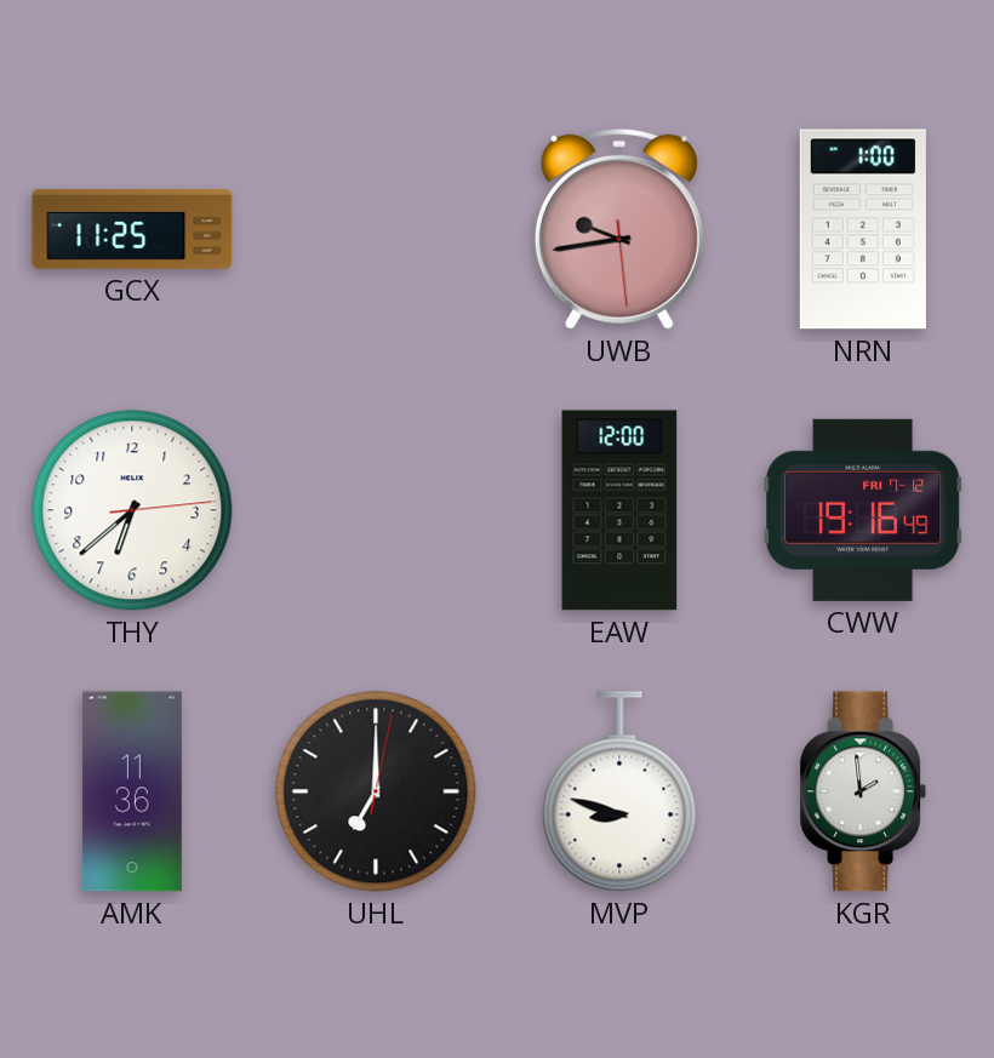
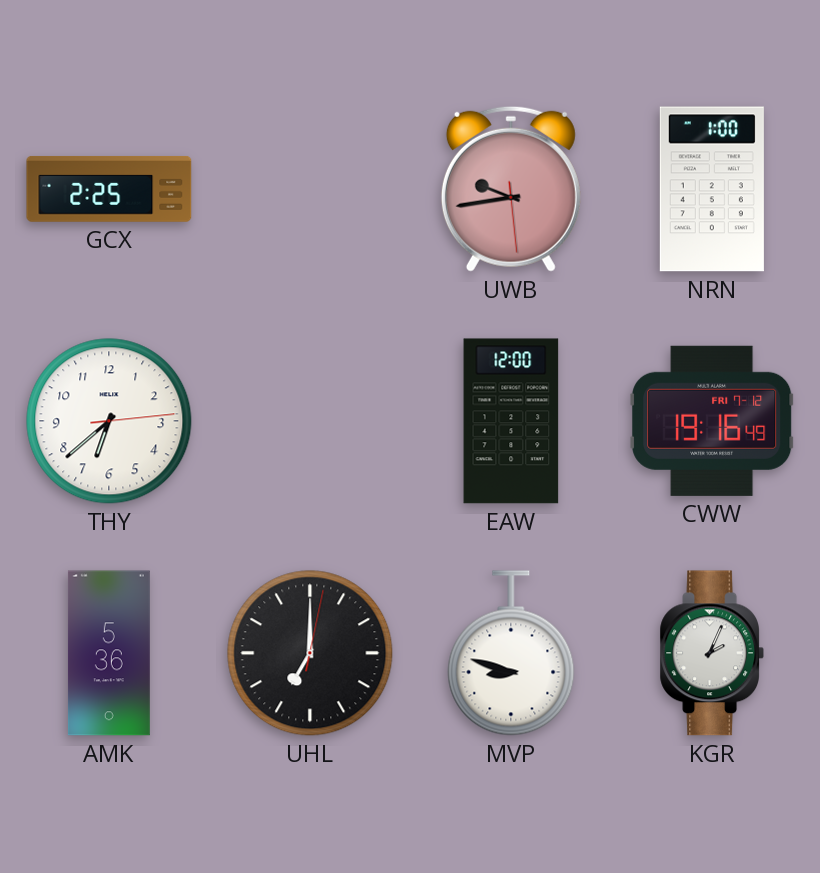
GCX: 11:25 -> 2:25
AMK: 11:36 -> 5:36
KGR: 1:59 -> 2:04
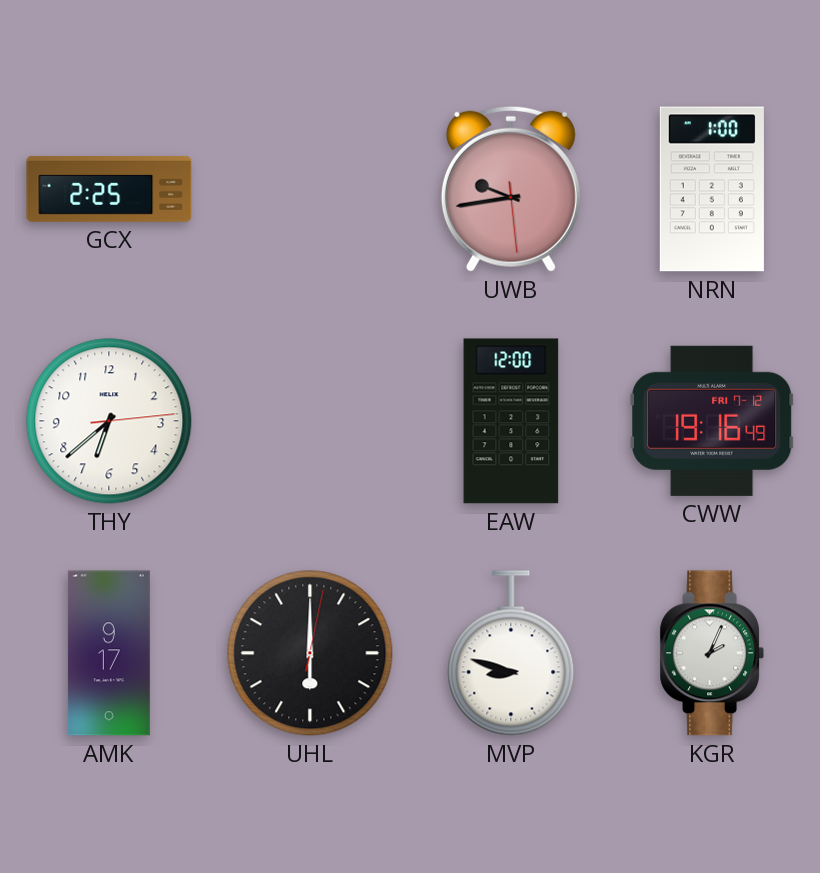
AMK: 5:36 -> 9:17
UHL: 7:00 -> 6:00
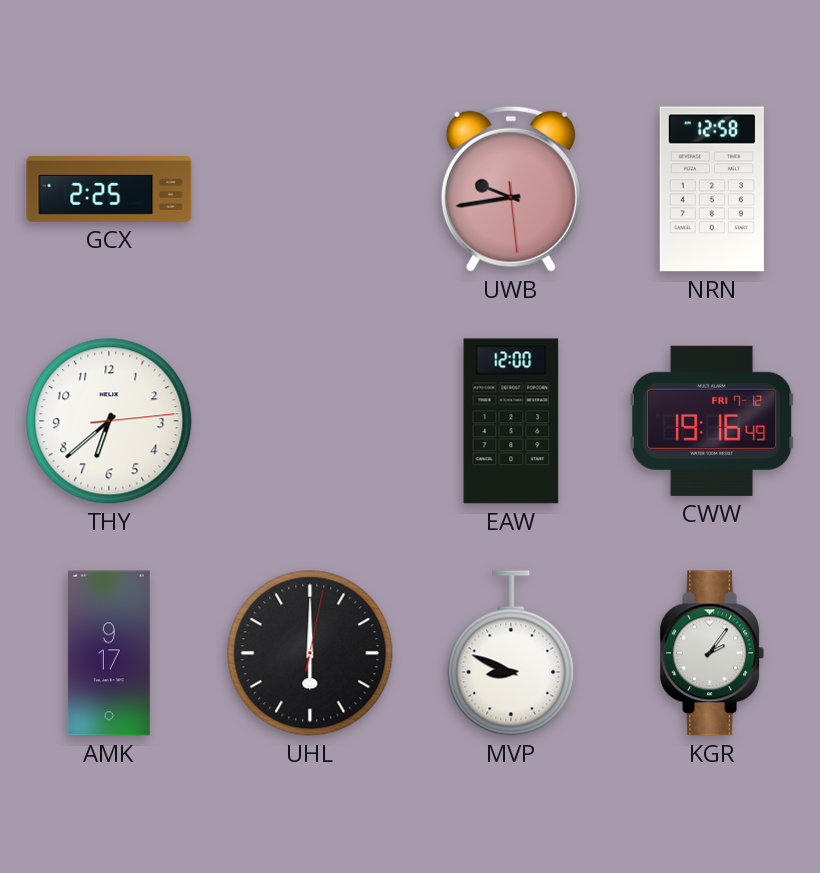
NRN: 1:00 -> 12:58
MVP: 8:48 -> 8:49
KGR: 2:04 -> 2:06
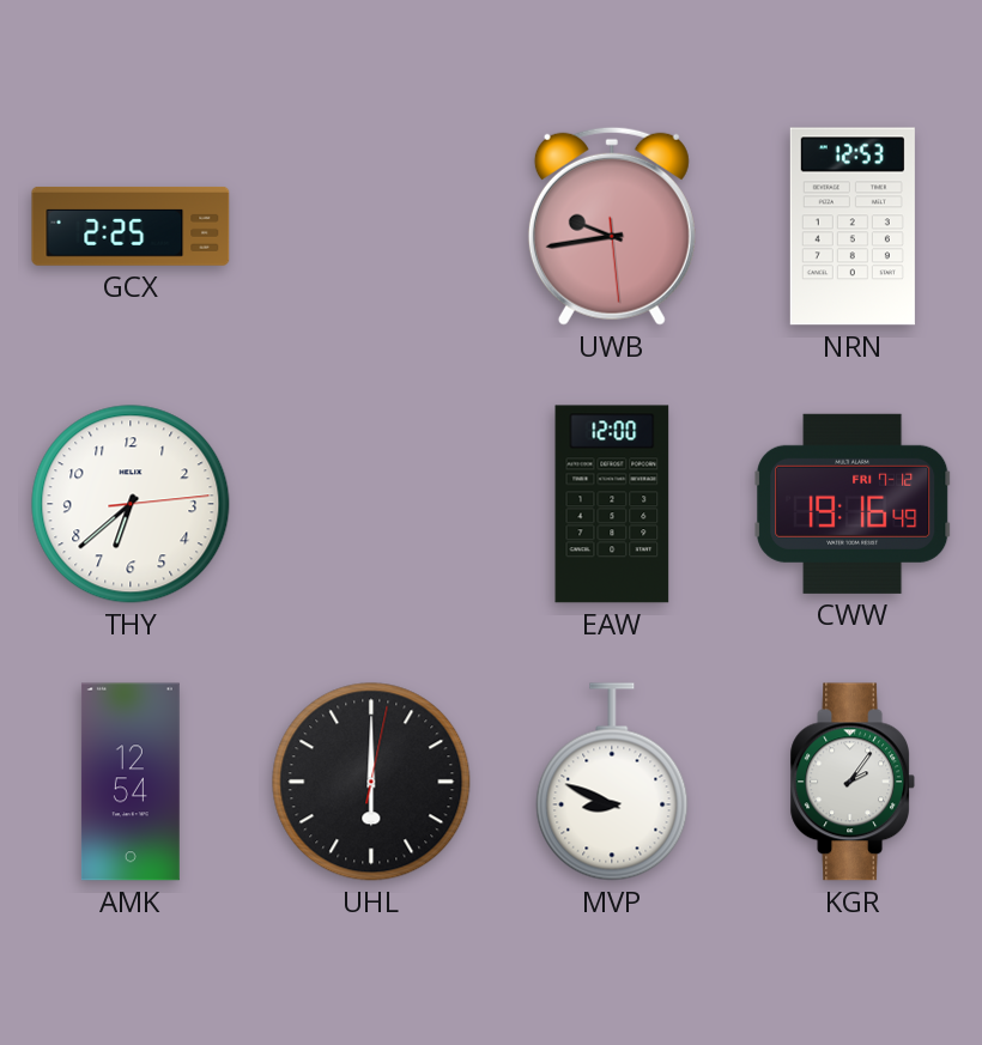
NRN: 12:58 -> 12:53
AMK: 9:17 -> 12:54
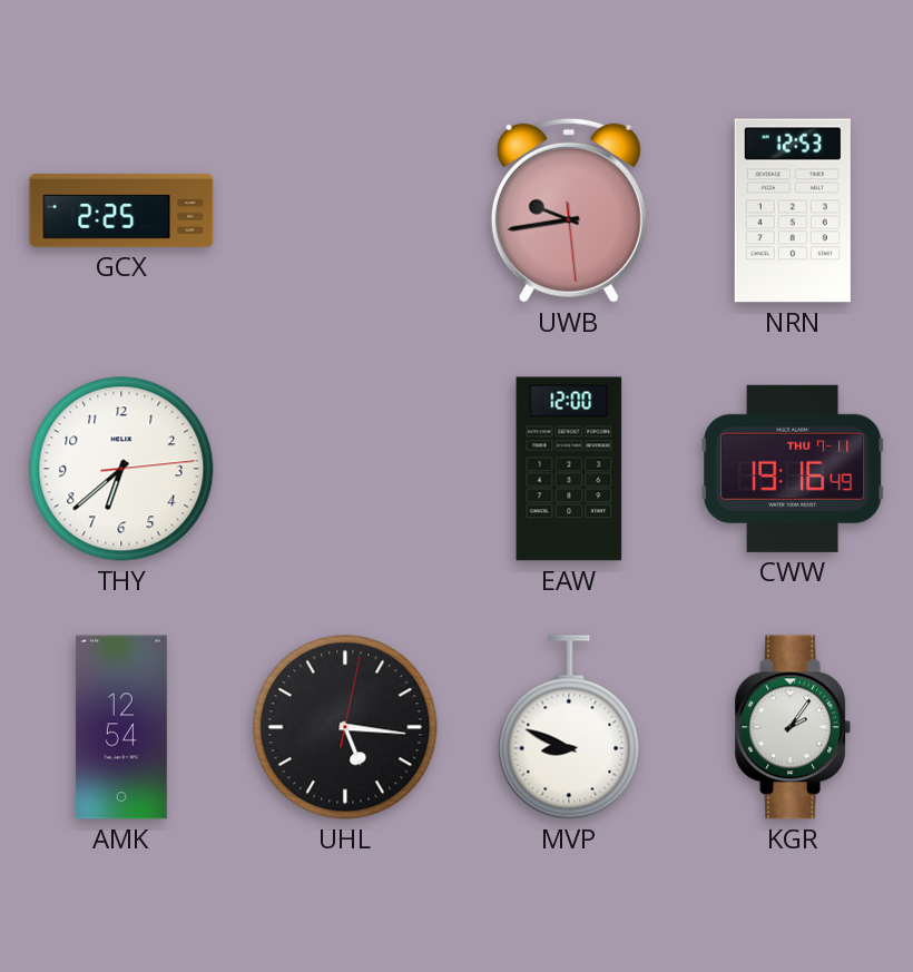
CWW date: FRI 7-12 -> THU 7-11
UHL: 6:00 -> 5:16
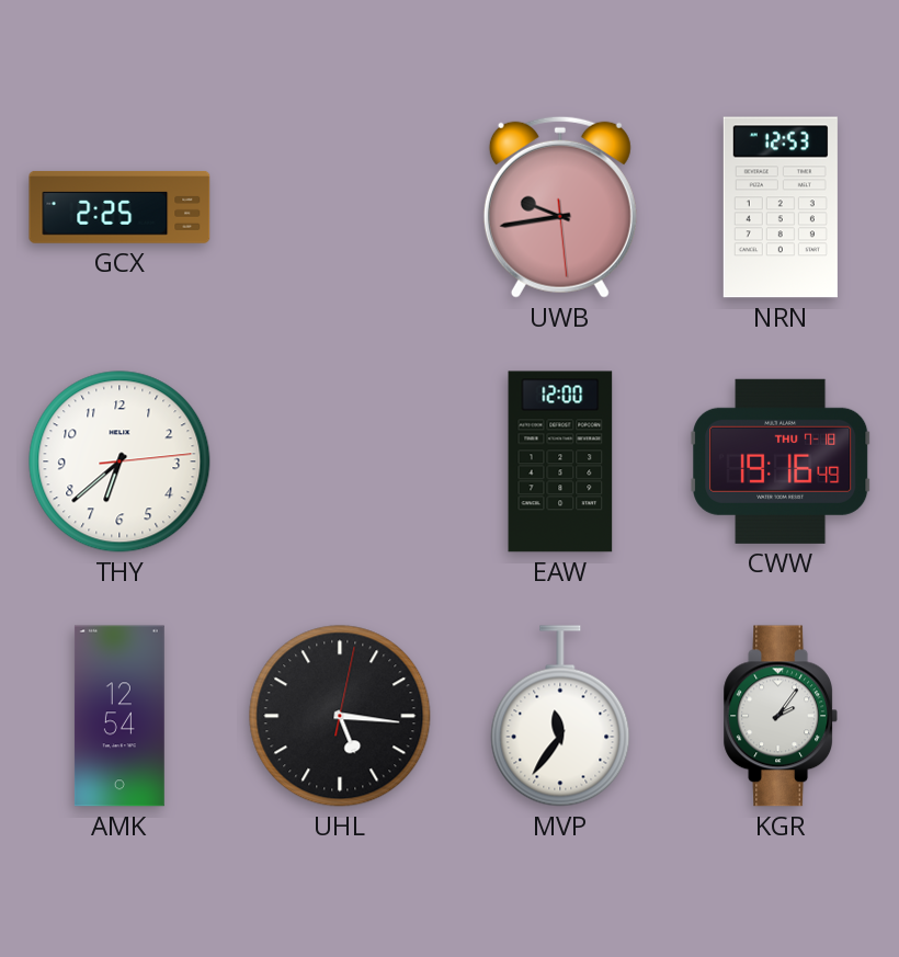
CWW date: THU 7-11 -> THU 7-18
MVP: 8:49 -> 11:36
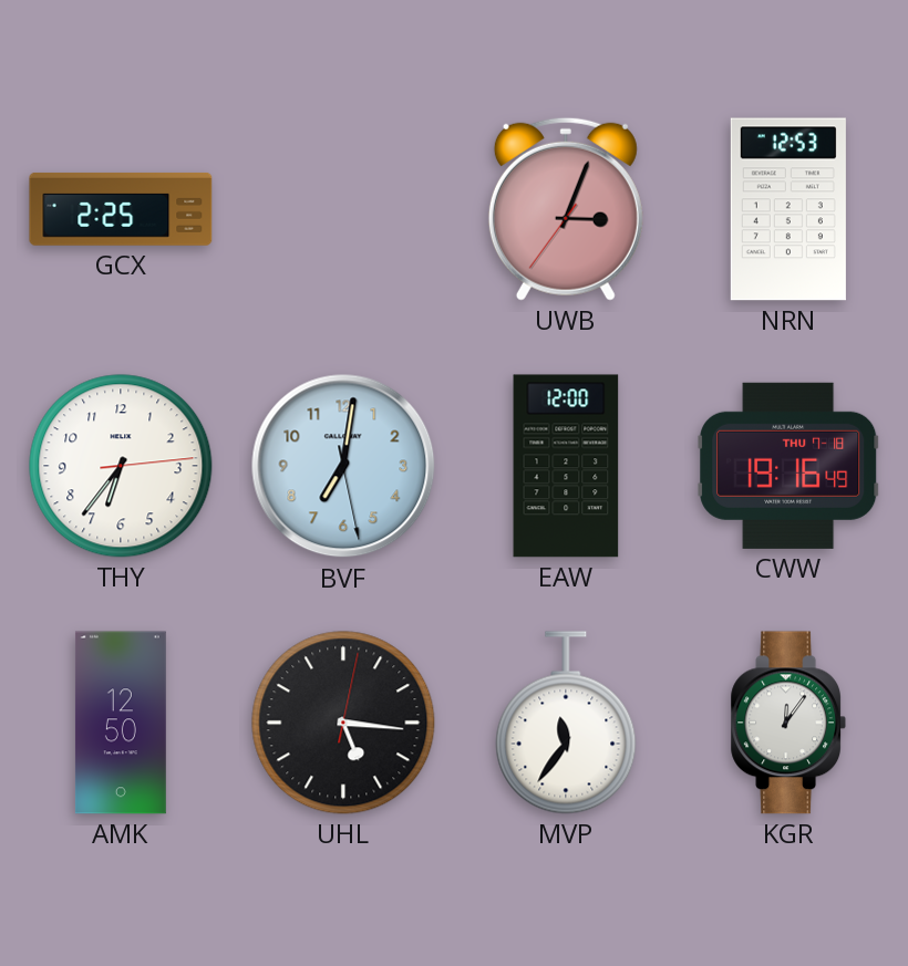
UWB: 9:43 -> 3:03
THY: 6:38 -> 6:36
BVF: none -> 7:01
AMK: 12:54 -> 12:50
KGR: 2:06 -> 12:06
